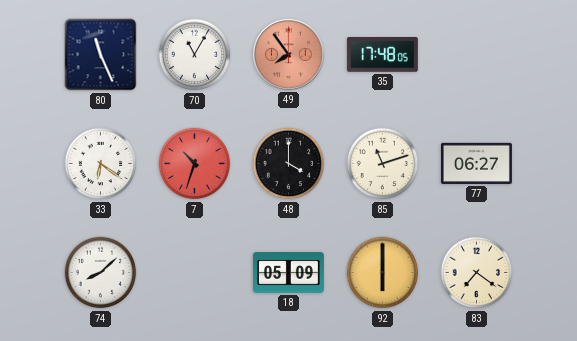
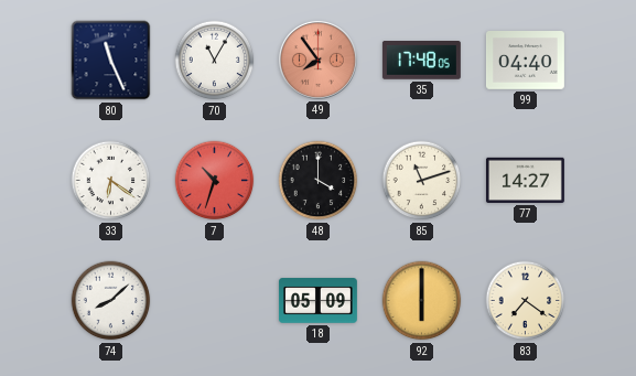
99: none -> 04:40
77: 06:27 -> 14:27
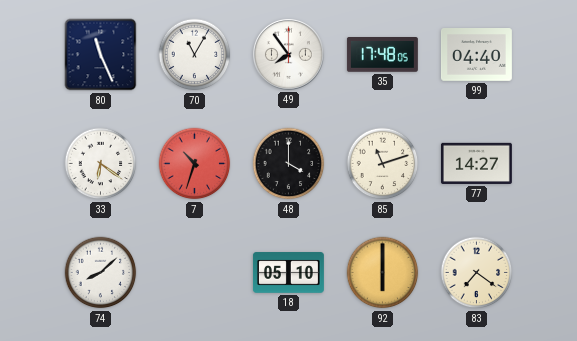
49 dial: salmon -> white
18: 05:09 -> 05:10
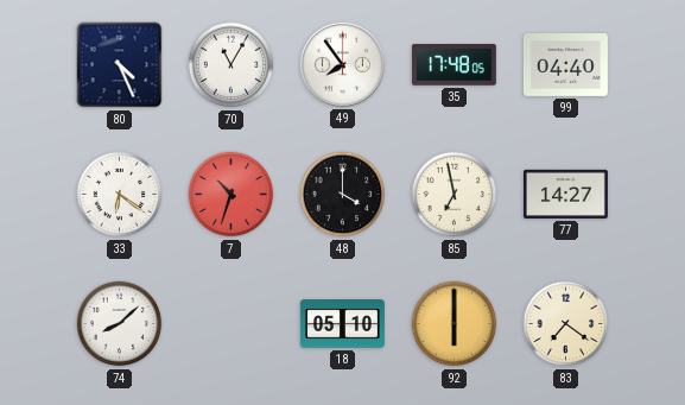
80: 11:26 -> 4:26
85: 11:12 -> 6:58
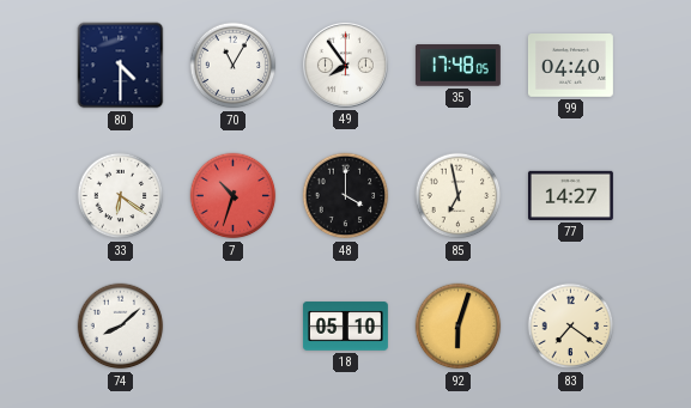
80: 4:26 -> 4:30
92: 6:00 -> 6:03
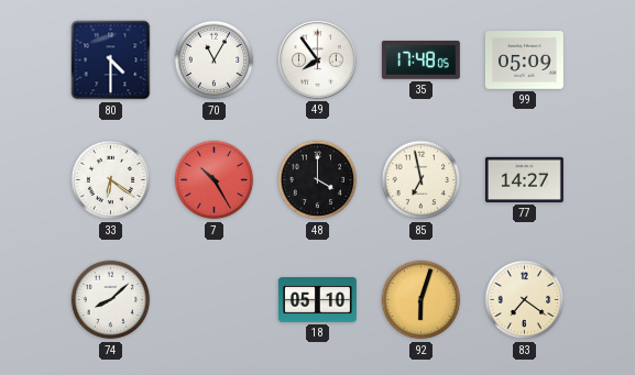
99: 04:40 -> 05:09
7: 10:33 -> 10:25
